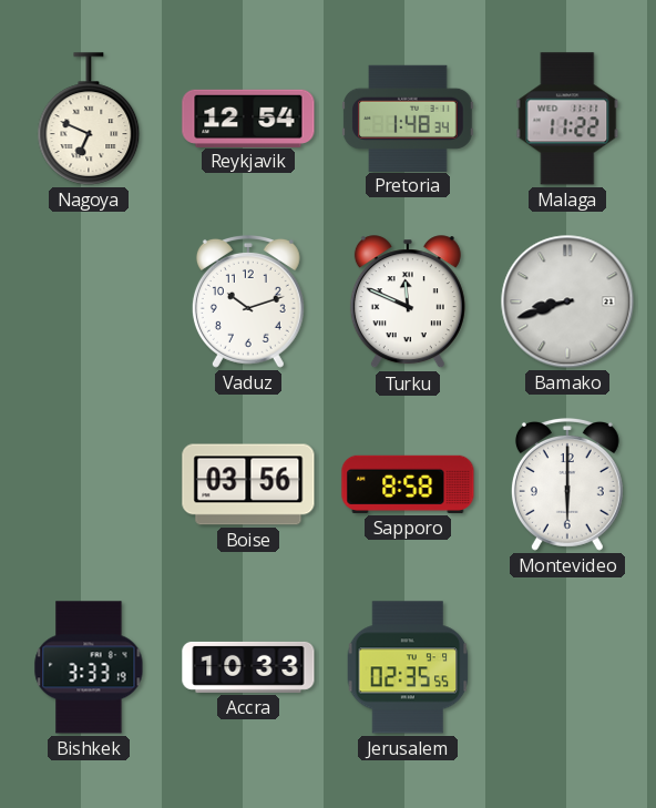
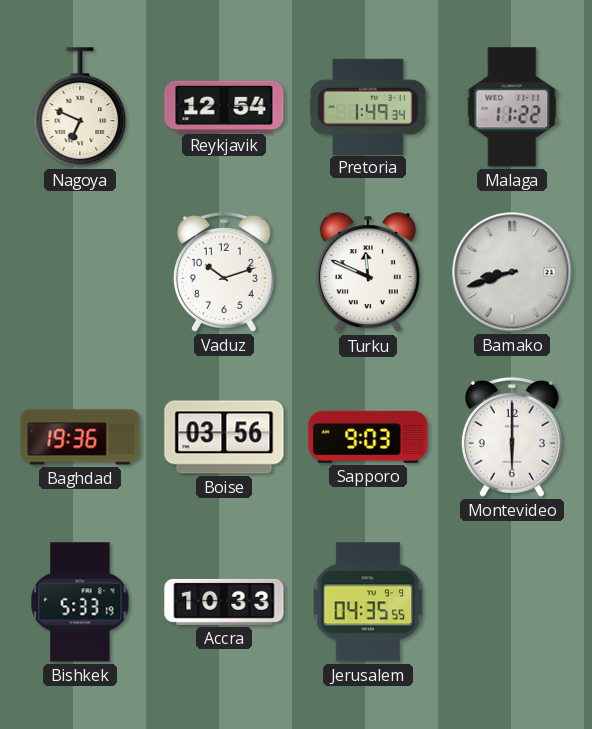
Pretoria: 1:48 -> 1:49
Baghdad: none -> 19:36
Sapporo: 8:58 -> 9:03
Bishkek: 3:33 -> 5:33
Jerusalem: 02:35 -> 04:35
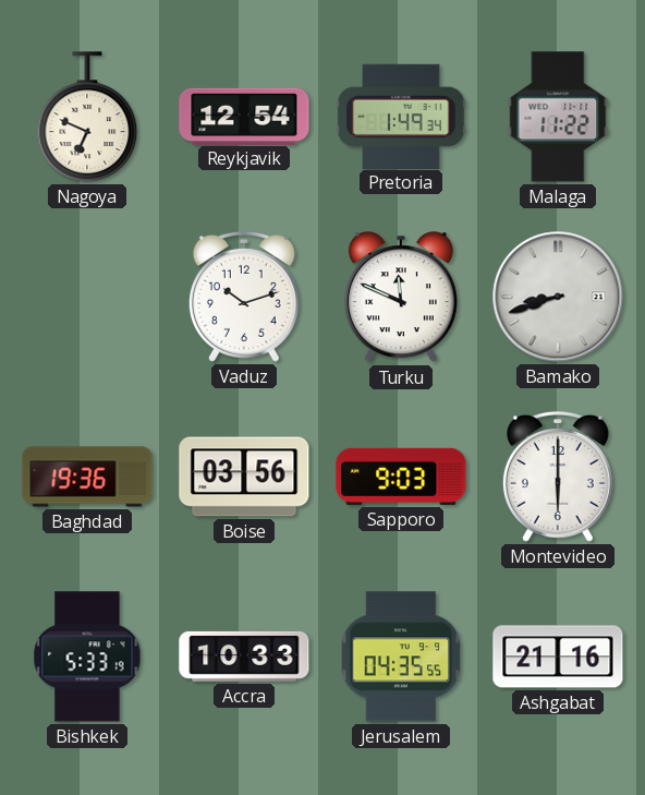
Ashgabat: none -> 21:16
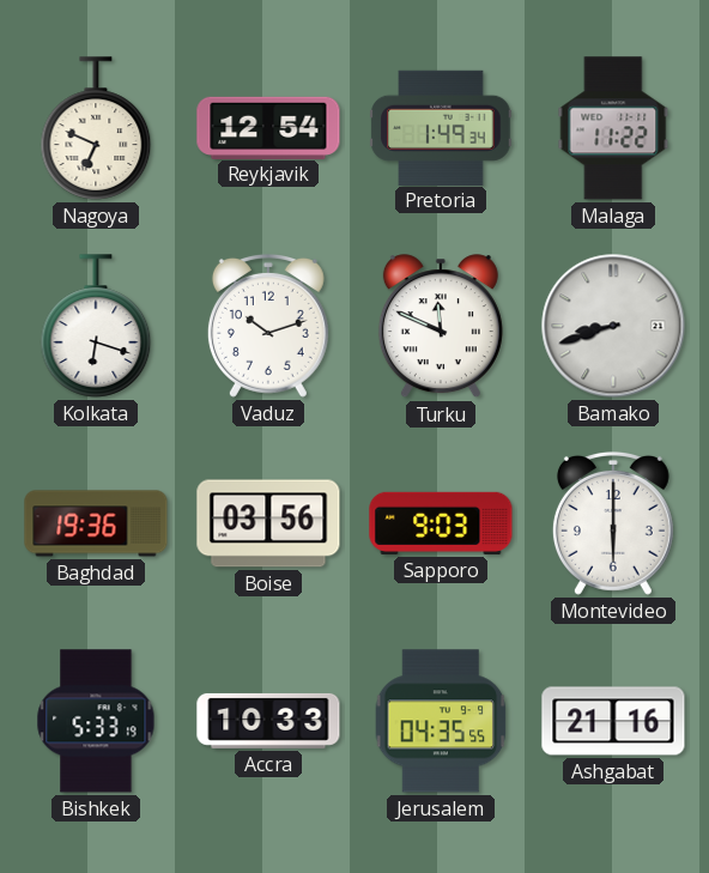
Kolkata: none -> 6:18
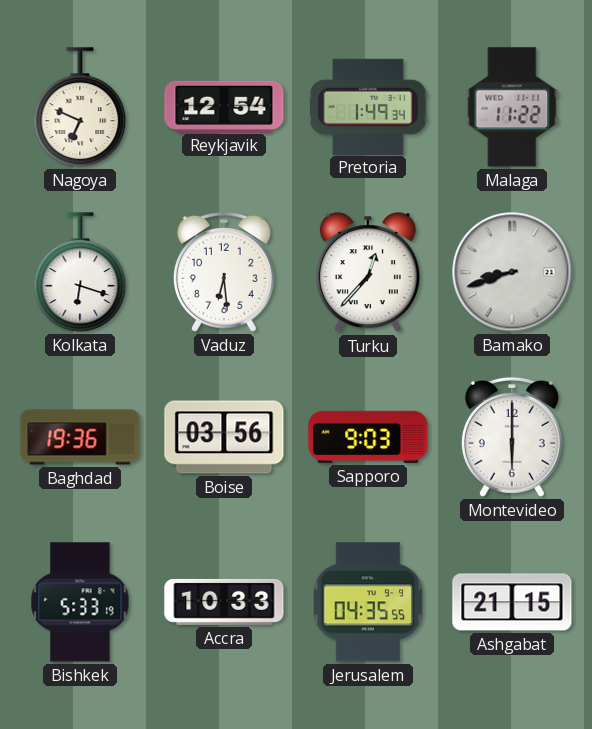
Vaduz: 10:12 -> 6:29
Turku: 11:49 -> 12:37
Ashgabat: 21:16 -> 21:15
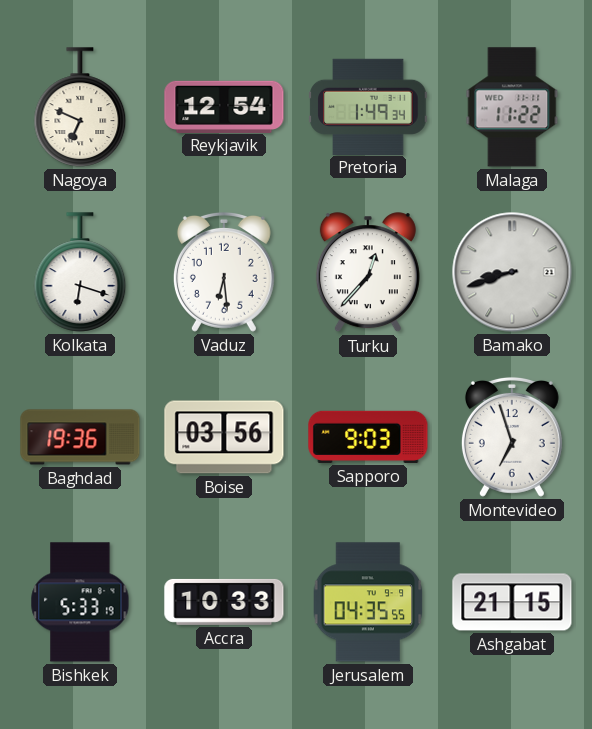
Montevideo: 6:00 -> 6:57
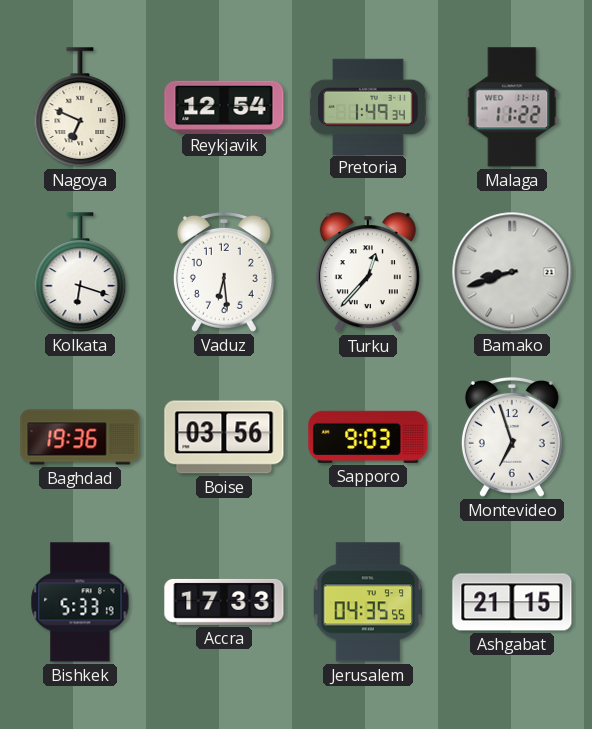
Accra: 10:33 -> 17:33
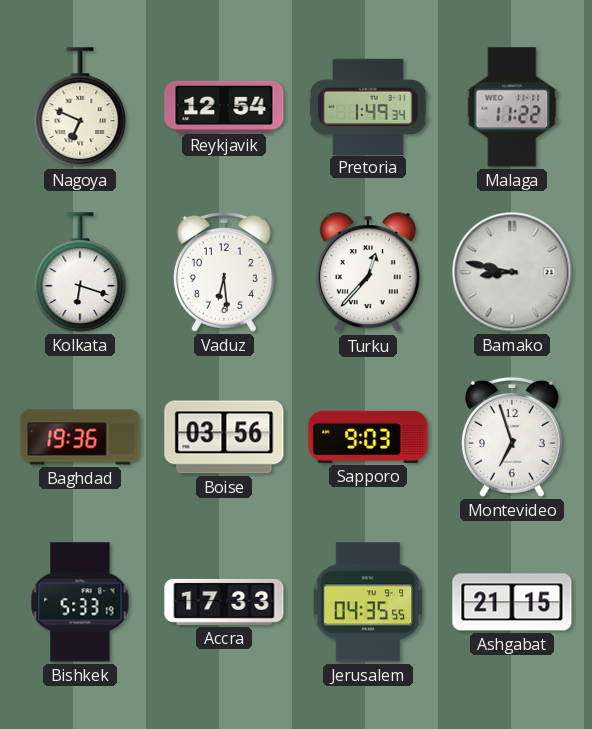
Bamako: 8:42 -> 8:47
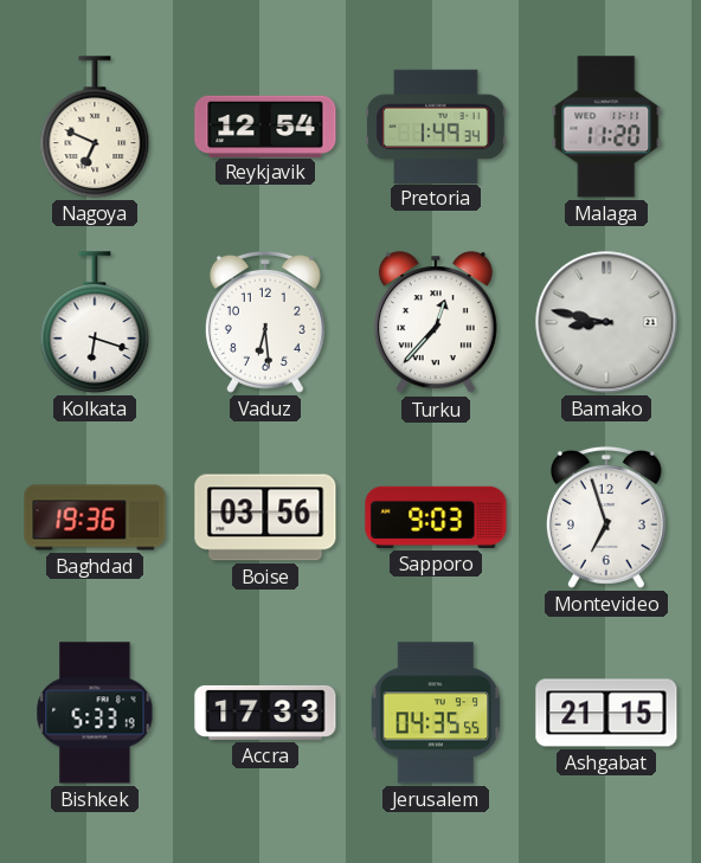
Malaga: 11:22 -> 11:20
